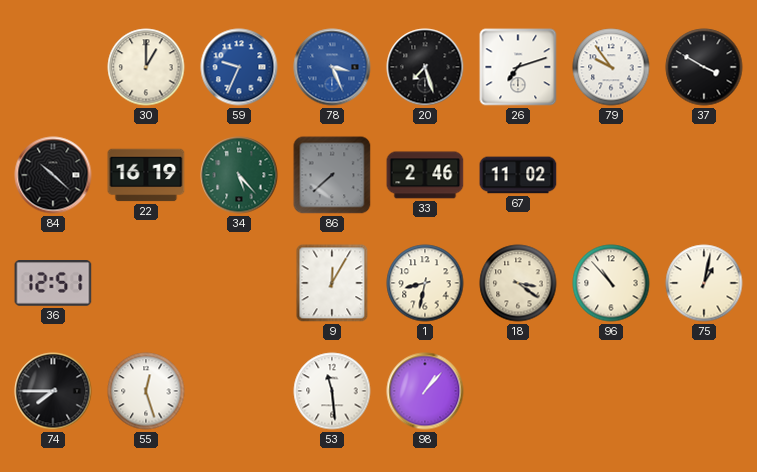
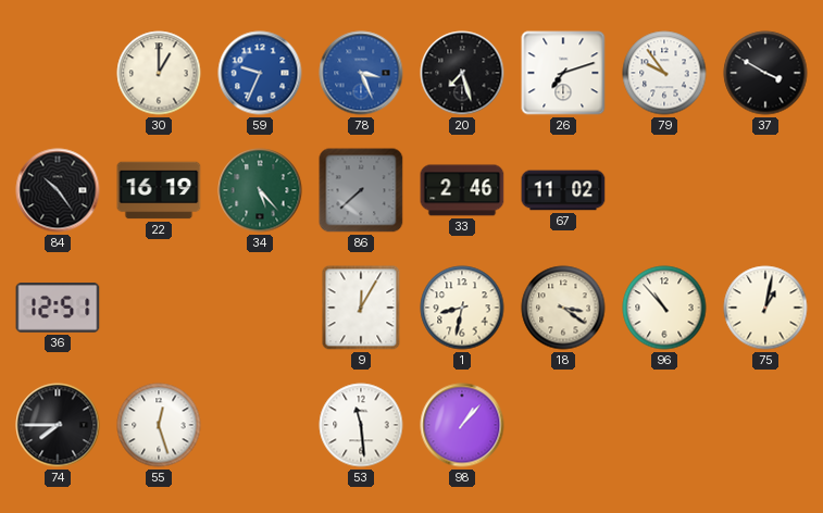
84: 10:22 -> 10:24
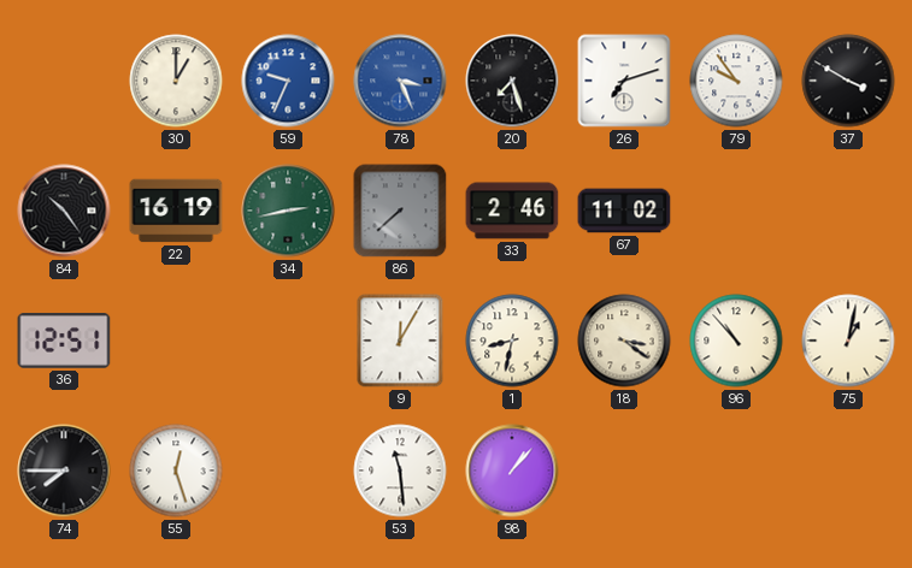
34: 5:23 -> 2:43
